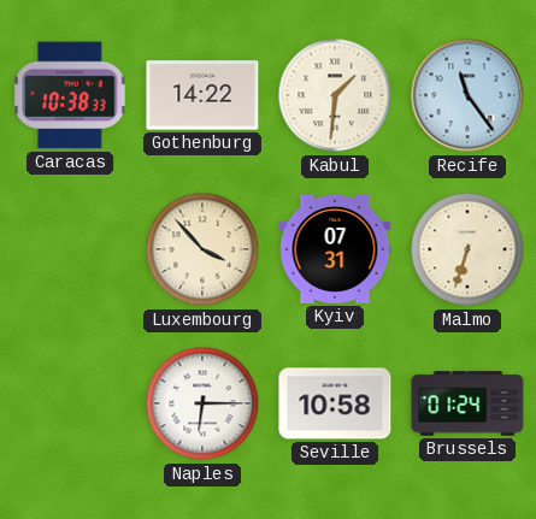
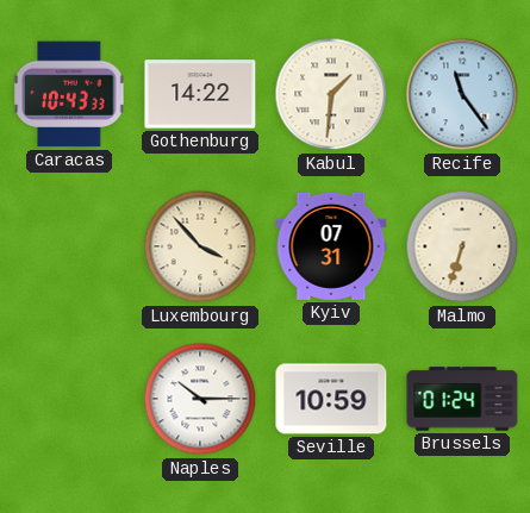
Caracas: 10:38 -> 10:43
Naples: 6:15 -> 10:15
Seville: 10:58 -> 10:59
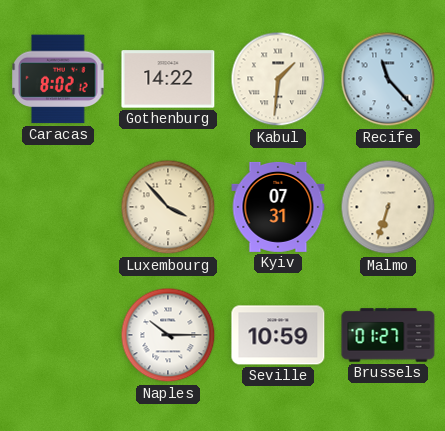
Caracas: 10:43 -> 8:02
Recife: 11:24 -> 11:23
Brussels: 01:24 -> 01:27
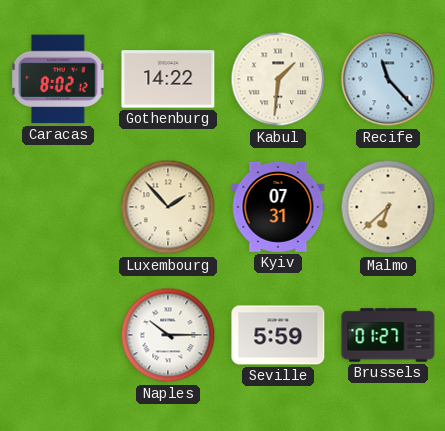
Luxembourg: 3:53 -> 1:53
Malmo: 6:33 -> 6:38
Seville: 10:59 -> 5:59
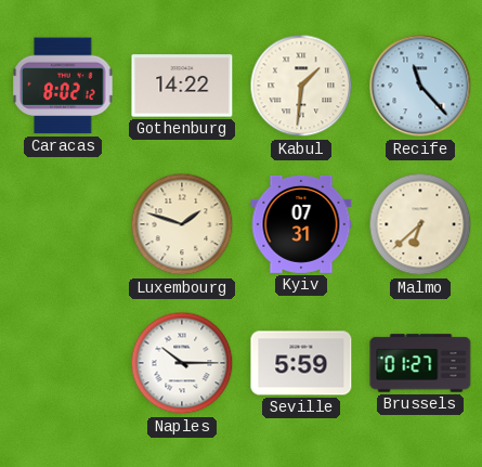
Luxembourg: 1:53 -> 1:48
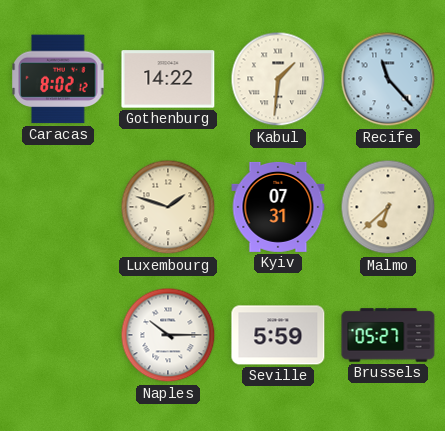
Brussels: 01:27 -> 05:27
